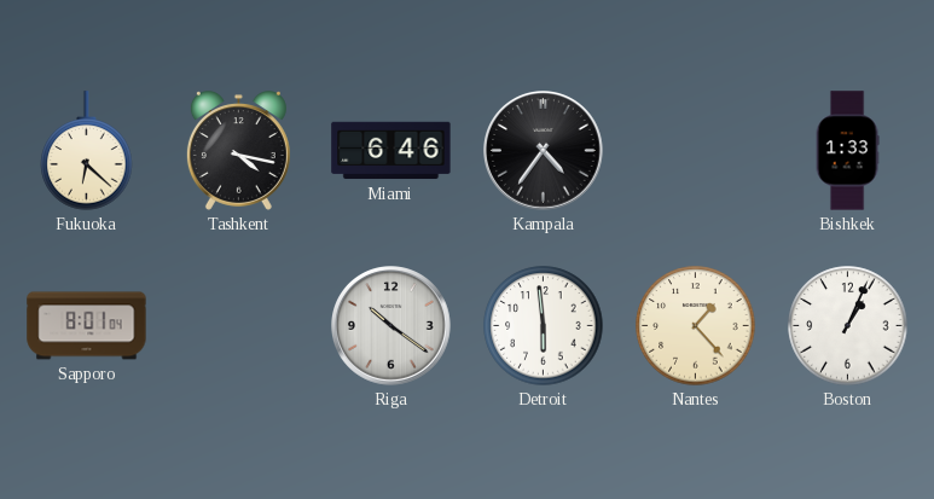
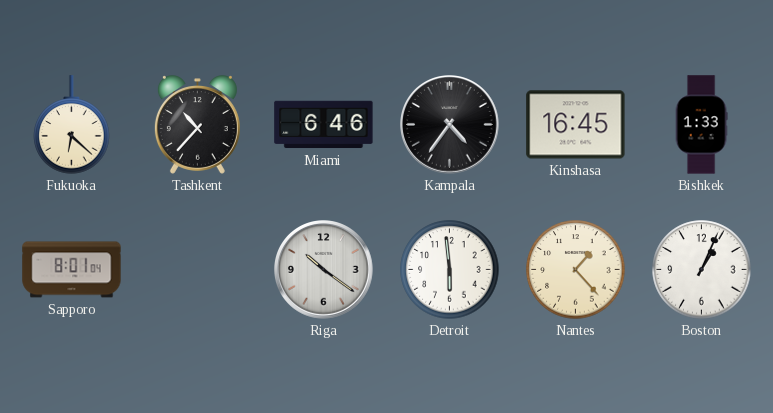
Tashkent: 4:17 -> 10:37
Kinshasa: none -> 16:45
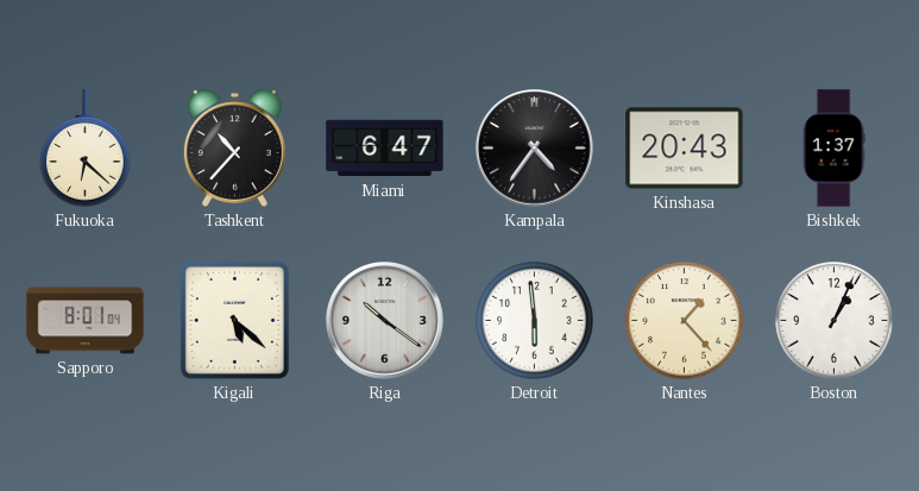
Miami: 6:46 -> 6:47
Kinshasa: 16:45 -> 20:43
Bishkek: 1:33 -> 1:37
Kigali: none -> 5:22
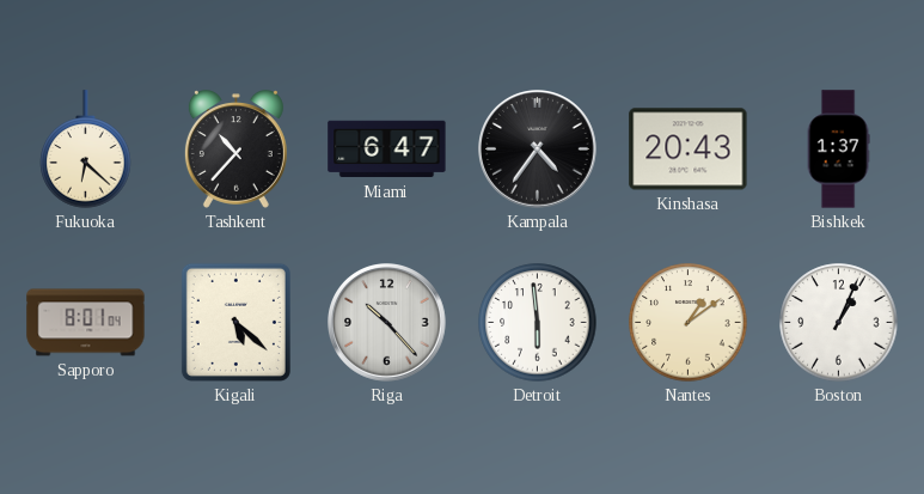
Riga: 10:21 -> 10:23
Nantes: 1:23 -> 1:09
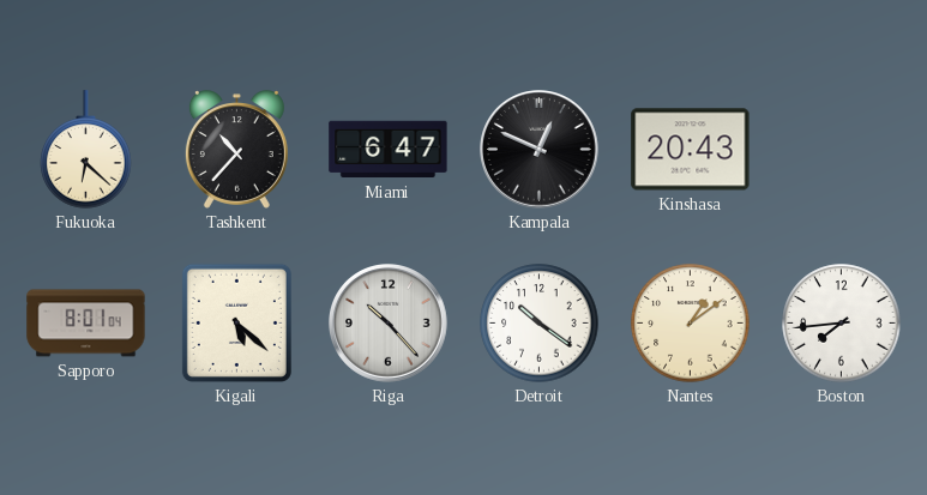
Kampala: 4:36 -> 12:49
Bishkek: 1:37 -> none
Detroit: 5:59 -> 10:21
Boston: 1:04 -> 7:44
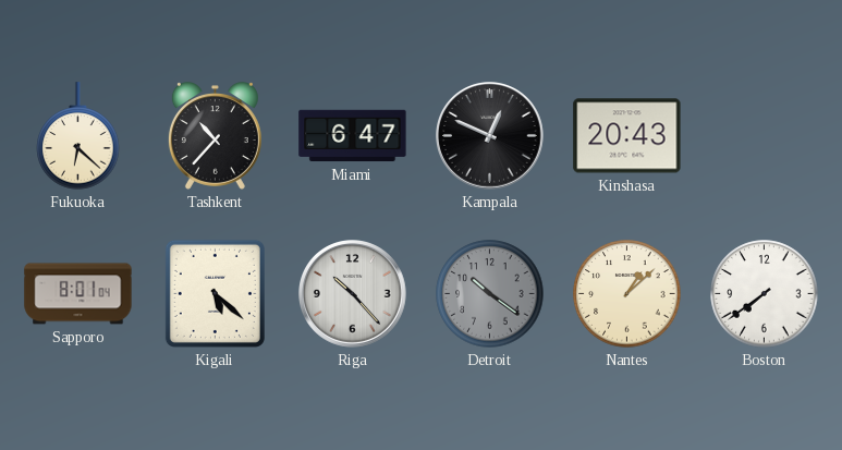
Detroit dial: white -> grey
Nantes: 1:09 -> 1:08
Boston: 7:44 -> 7:39
